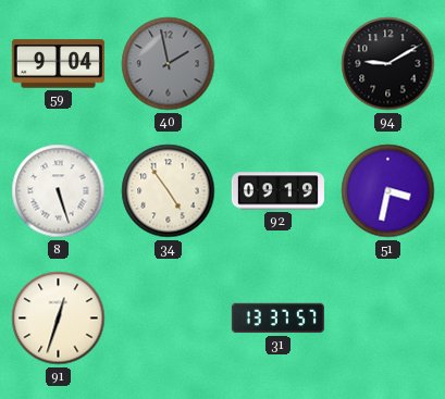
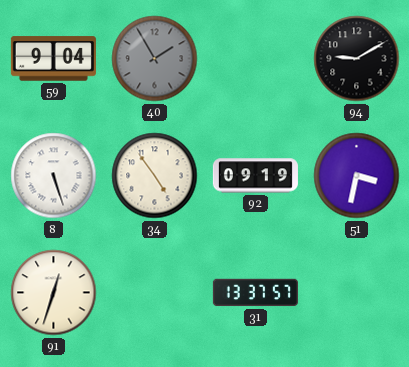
40: 1:58 -> 1:55
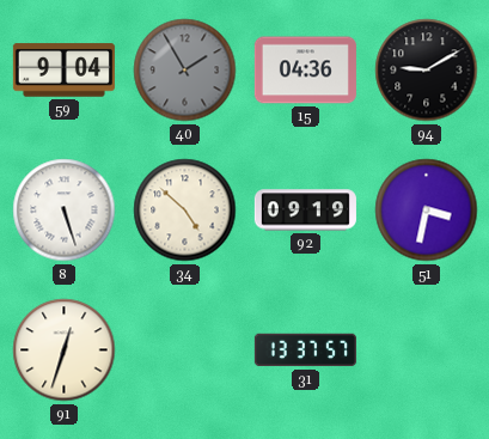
15: none -> 04:36
34: 4:54 -> 4:52
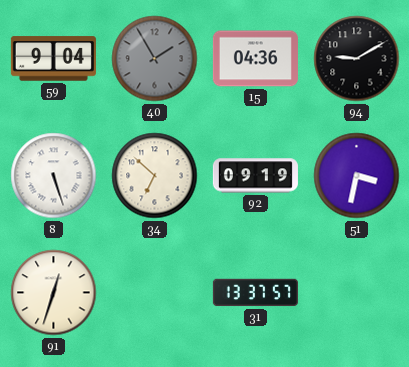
34: 4:52 -> 6:52
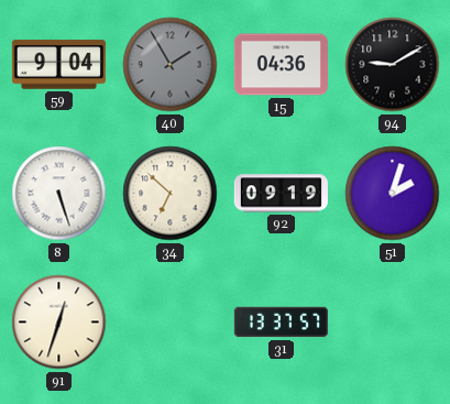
51: 3:32 -> 2:03
